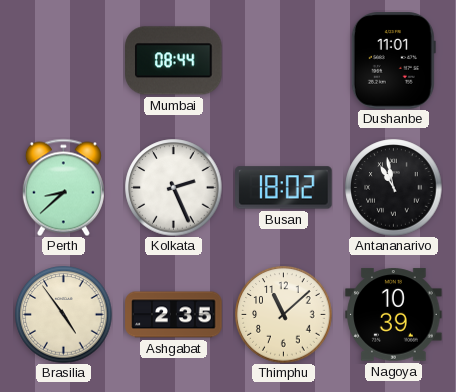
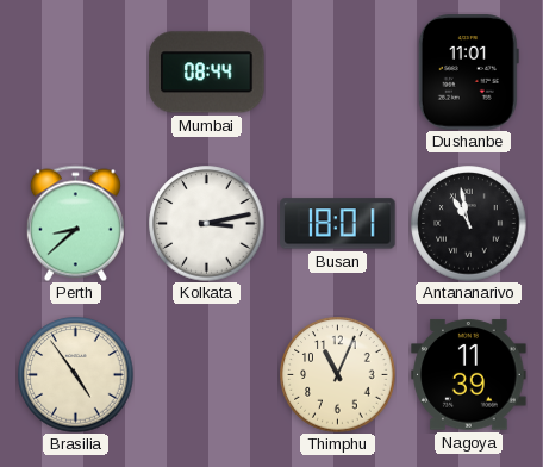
Kolkata: 2:26 -> 3:13
Busan: 18:02 -> 18:01
Ashgabat: 2:35 -> none
Thimphu: 11:08 -> 11:04
Nagoya: 10:39 -> 11:39
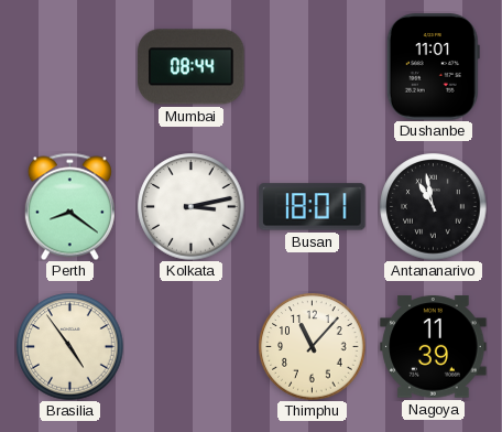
Perth: 8:38 -> 8:21
Thimphu: 11:04 -> 11:07
